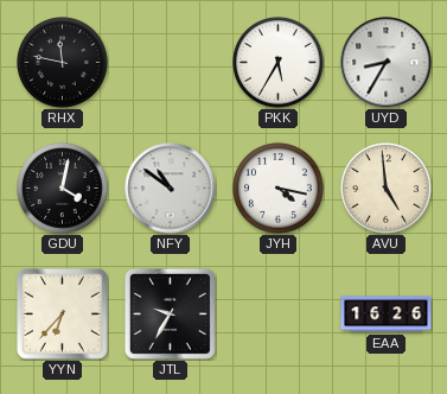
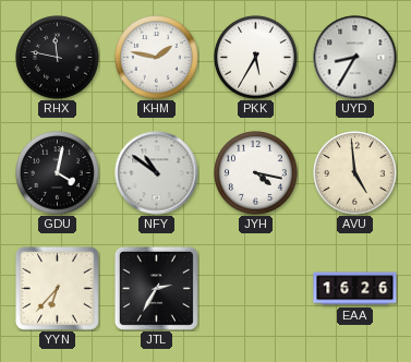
KHM: none -> 1:47
JTL: 9:35 -> 2:35
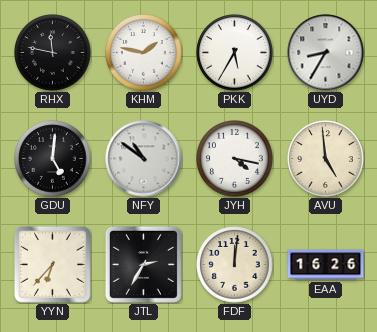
GDU: 4:02 -> 5:01
FDF: none -> 12:01
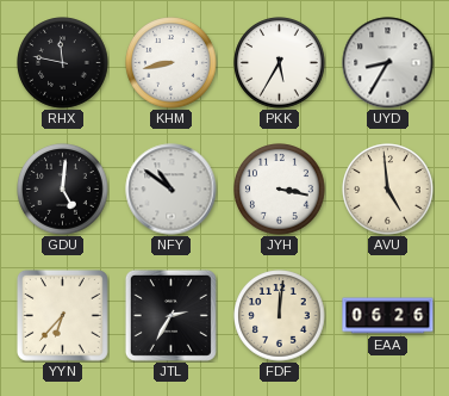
KHM: 1:47 -> 8:43
JYH: 4:17 -> 3:17
EAA: 16:26 -> 06:26
